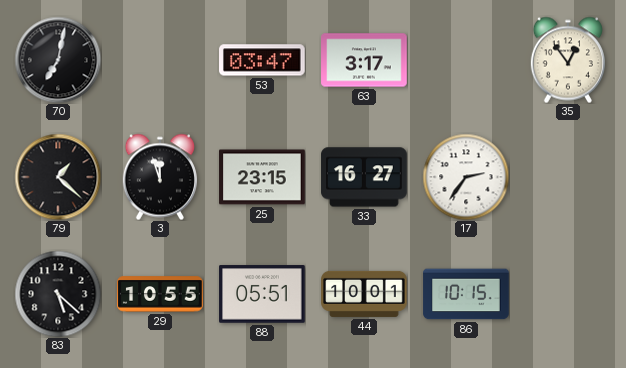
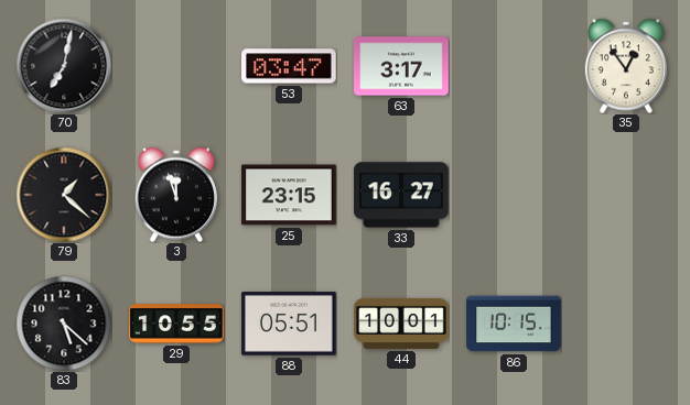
17: 2:36 -> none
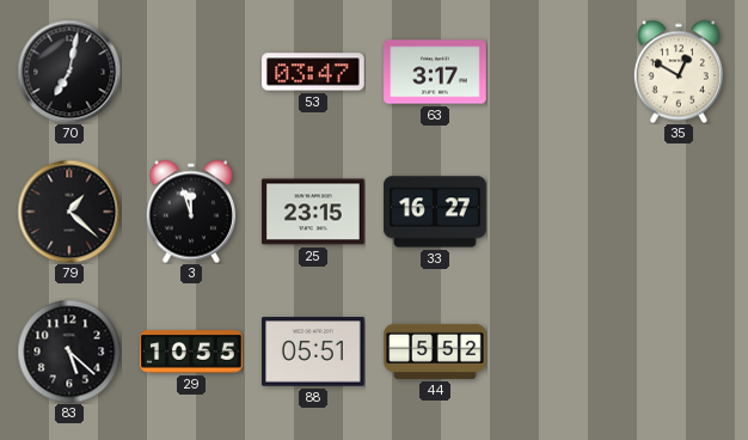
35: 12:54 -> 12:50
44: 10:01 -> 5:52
86: 10:15 -> none
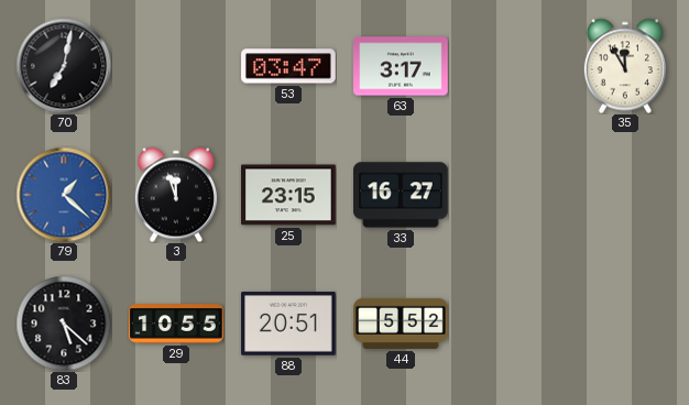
35: 12:50 -> 11:55
79 dial: black -> blue
88: 05:51 -> 20:51
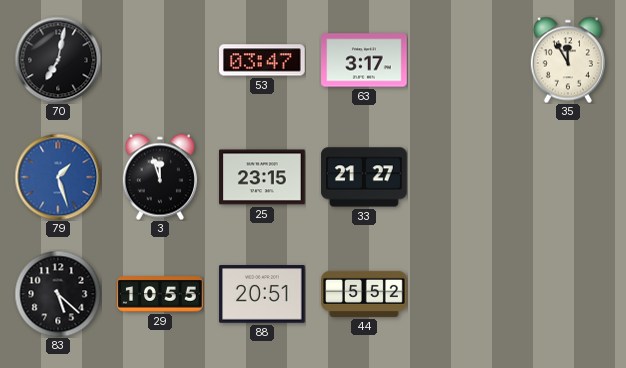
79: 1:22 -> 1:27
33: 16:27 -> 21:27
